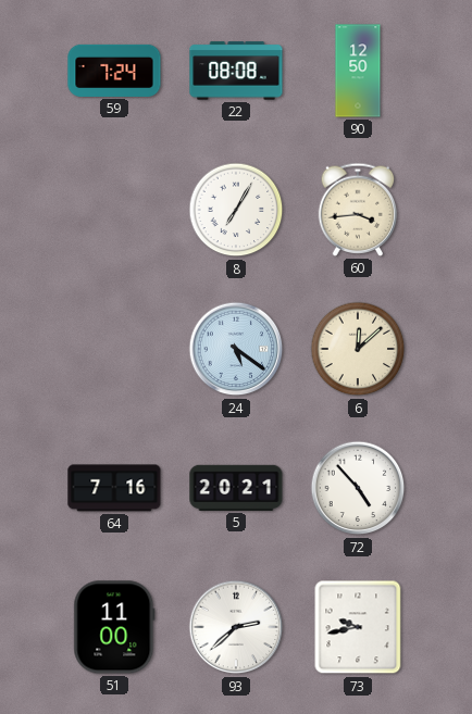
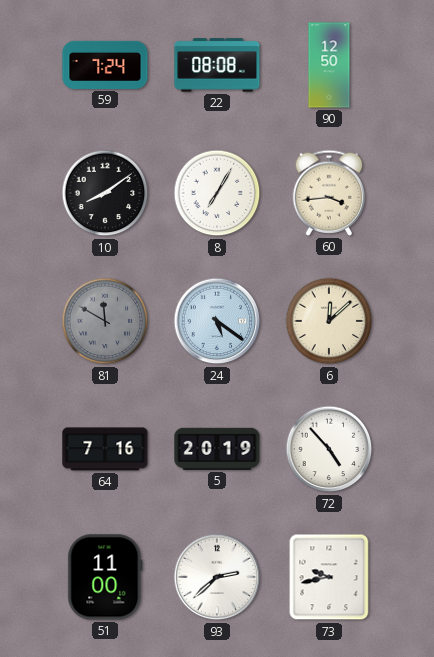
10: none -> 8:09
81: none -> 11:50
5: 20:21 -> 20:19
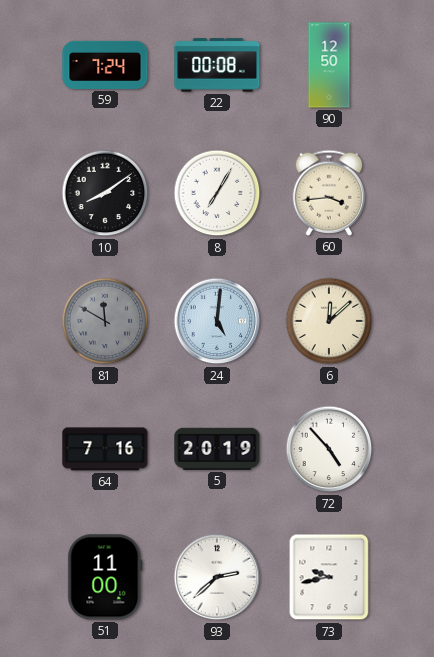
22: 08:08 -> 00:08
24: 5:21 -> 5:01
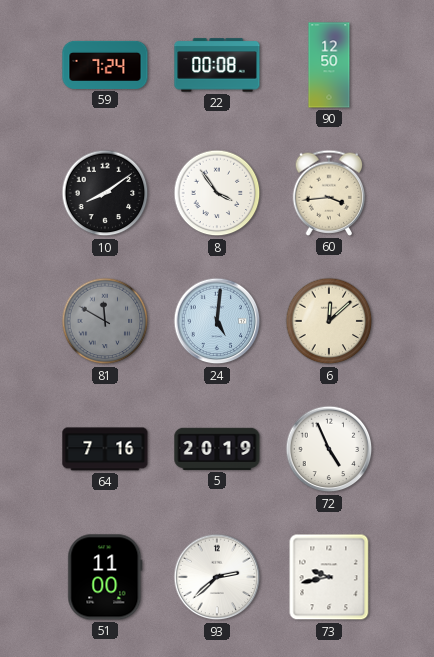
8: 7:05 -> 3:54
72: 4:53 -> 4:56
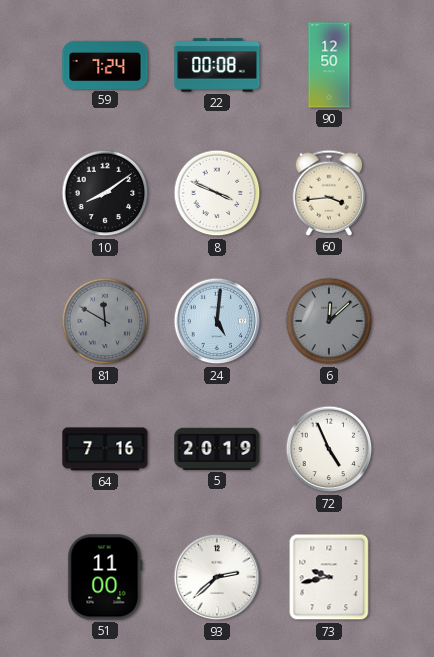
8: 3:54 -> 3:49
6 dial: cream -> grey
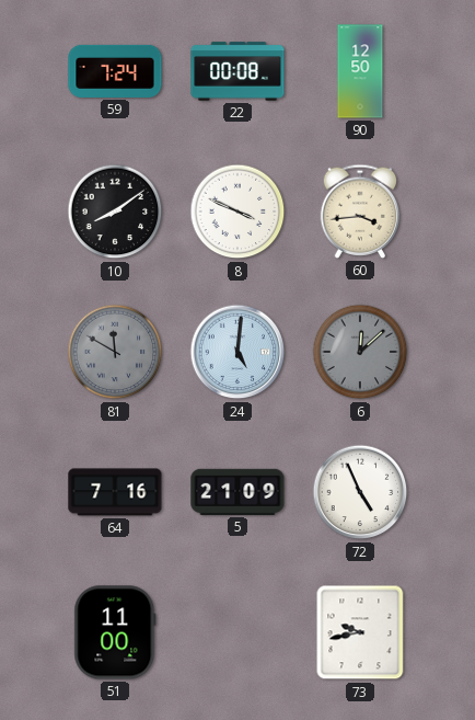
5: 20:19 -> 21:09
93: 2:38 -> none
